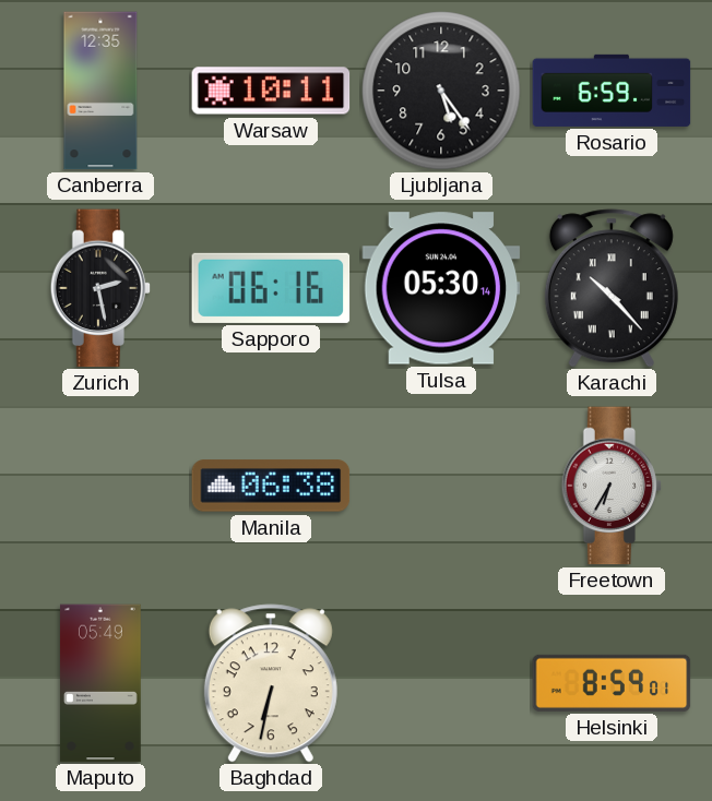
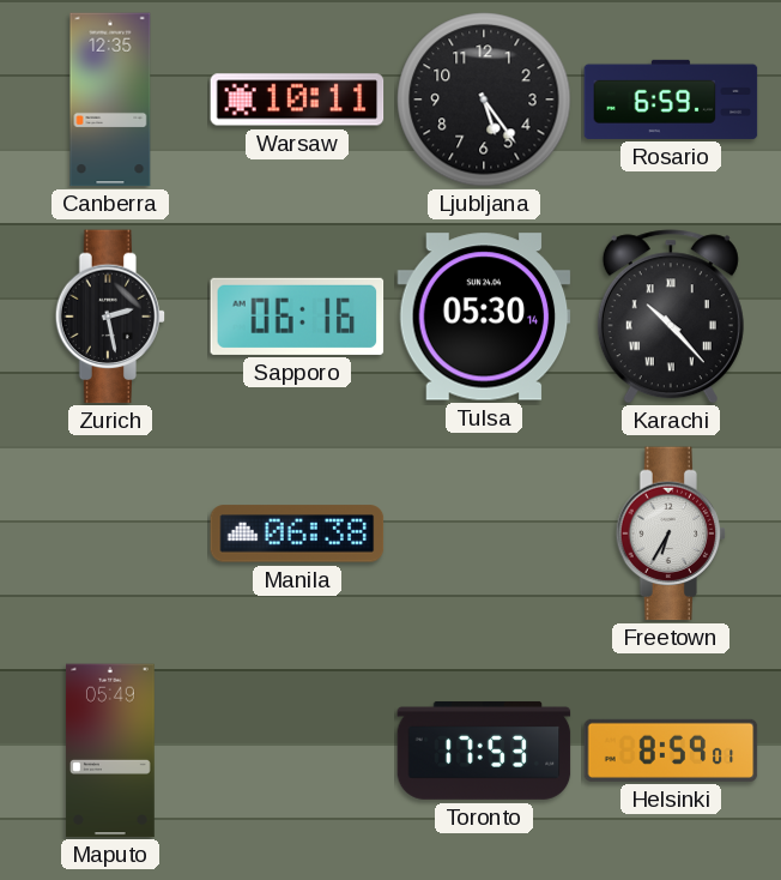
Baghdad: 6:32 -> none
Toronto: none -> 17:53
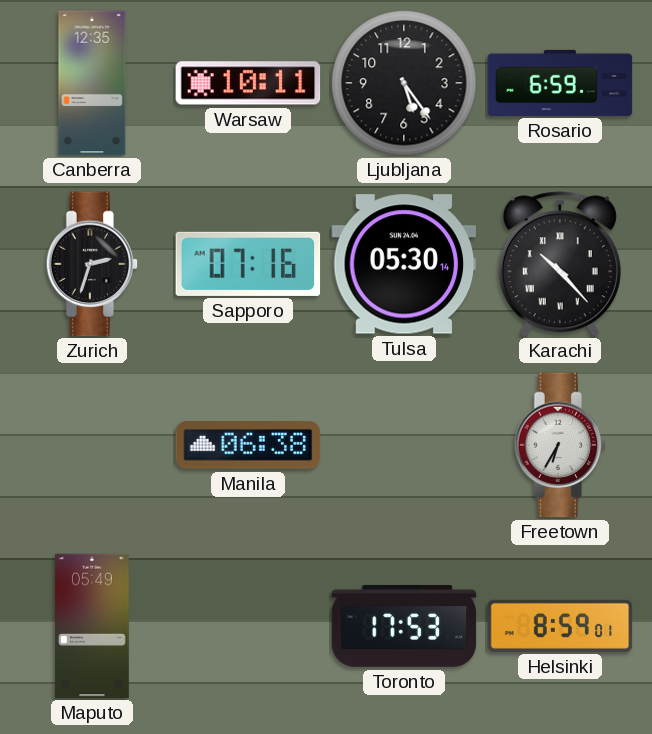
Zurich: 2:28 -> 2:33
Sapporo: 06:16 -> 07:16
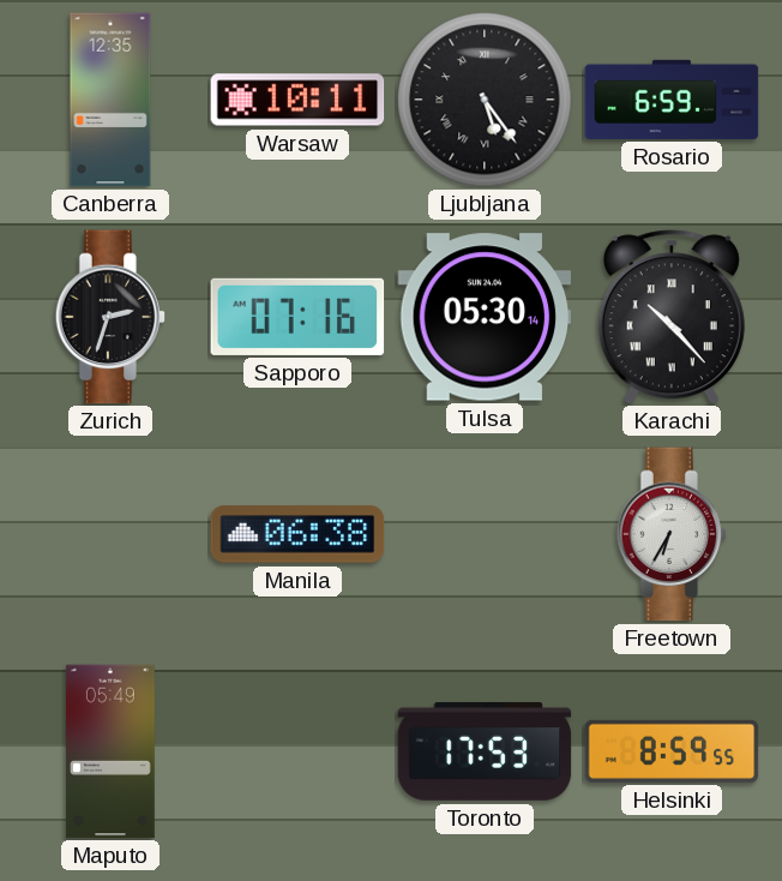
Ljubljana numerals: Arabic -> Roman
Helsinki: 8:59:01 -> 8:59:55
